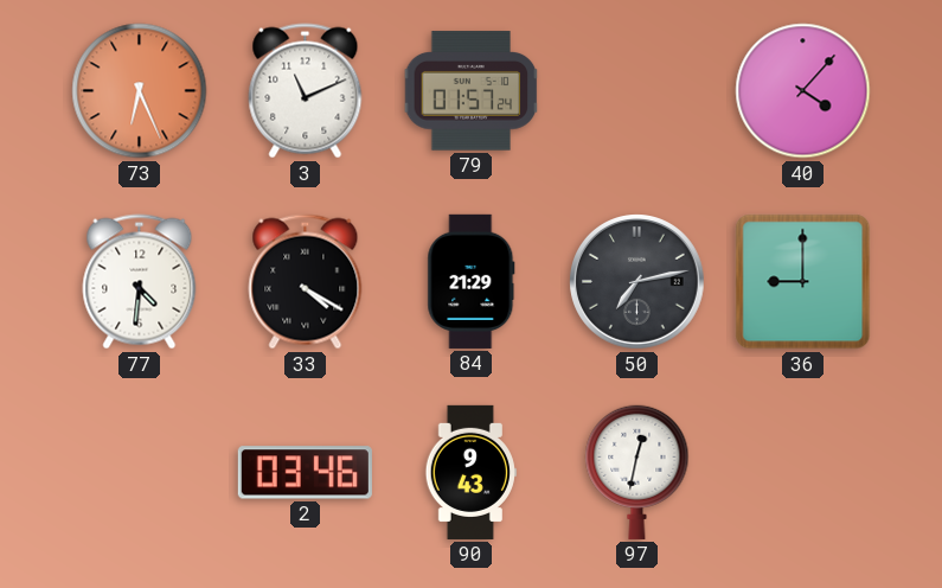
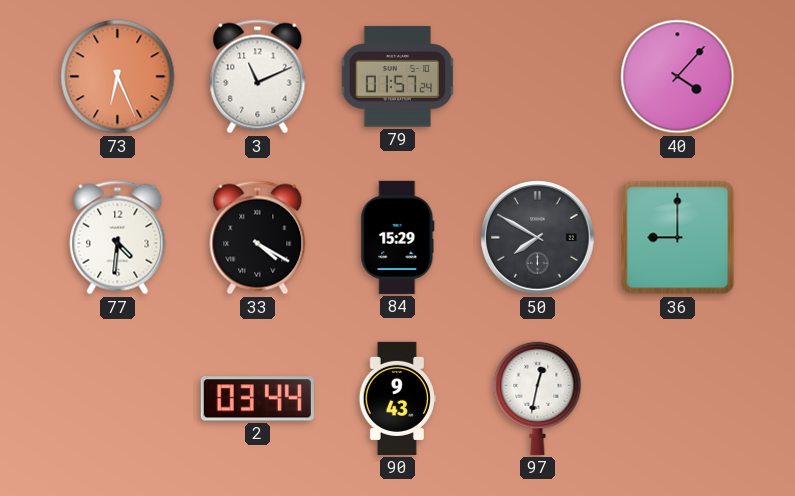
84: 21:29 -> 15:29
50: 7:13 -> 7:50
2: 03:46 -> 03:44
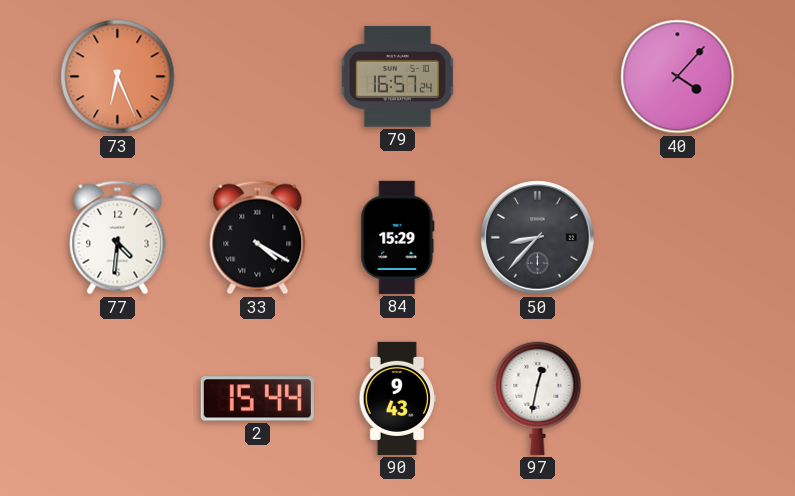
3: 11:11 -> none
79: 01:57 -> 16:57
50: 7:50 -> 8:37
36: 9:00 -> none
2: 03:44 -> 15:44
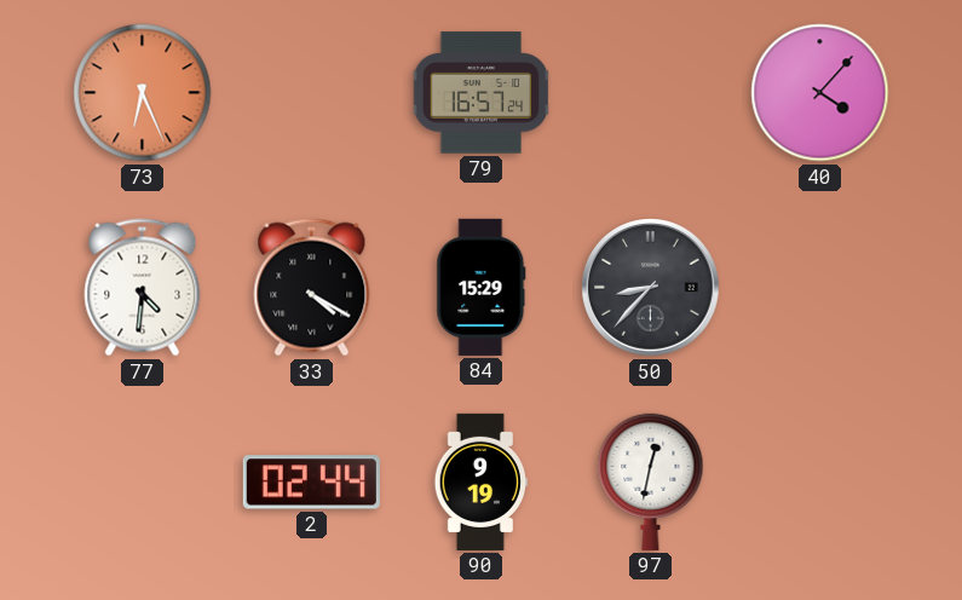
2: 15:44 -> 02:44
90: 9:43 -> 9:19
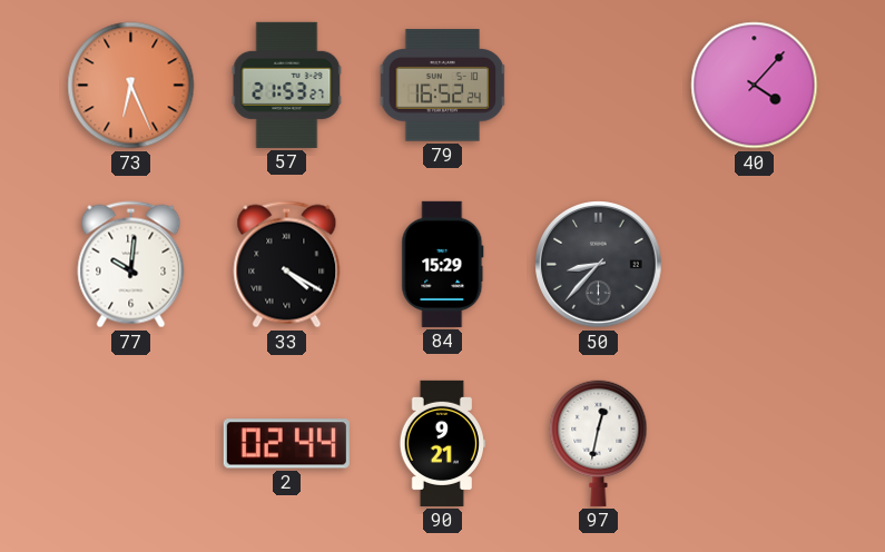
57: none -> 21:53
79: 16:57 -> 16:52
77: 4:31 -> 10:01
90: 9:19 -> 9:21
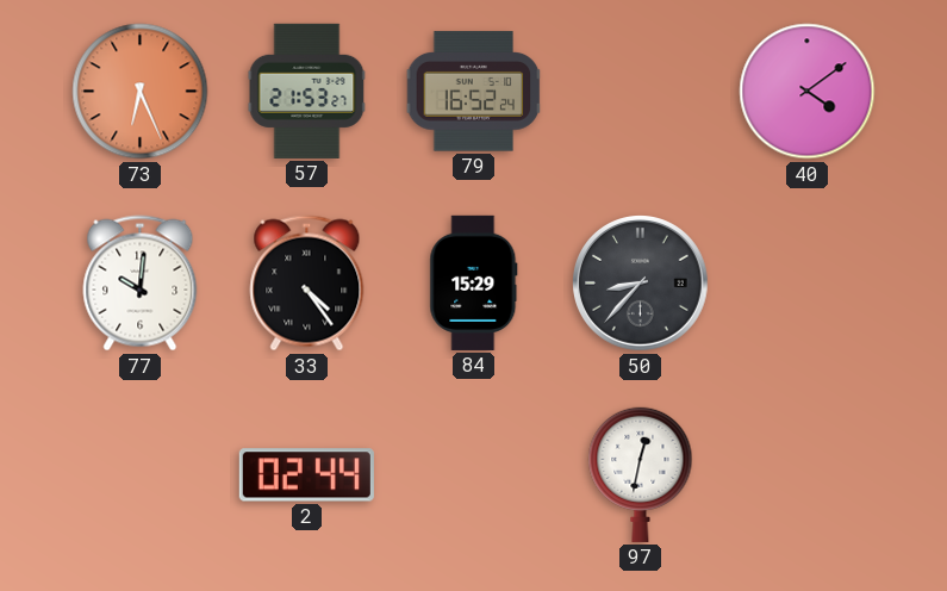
40: 4:07 -> 4:09
33: 4:20 -> 4:24
90: 9:21 -> none
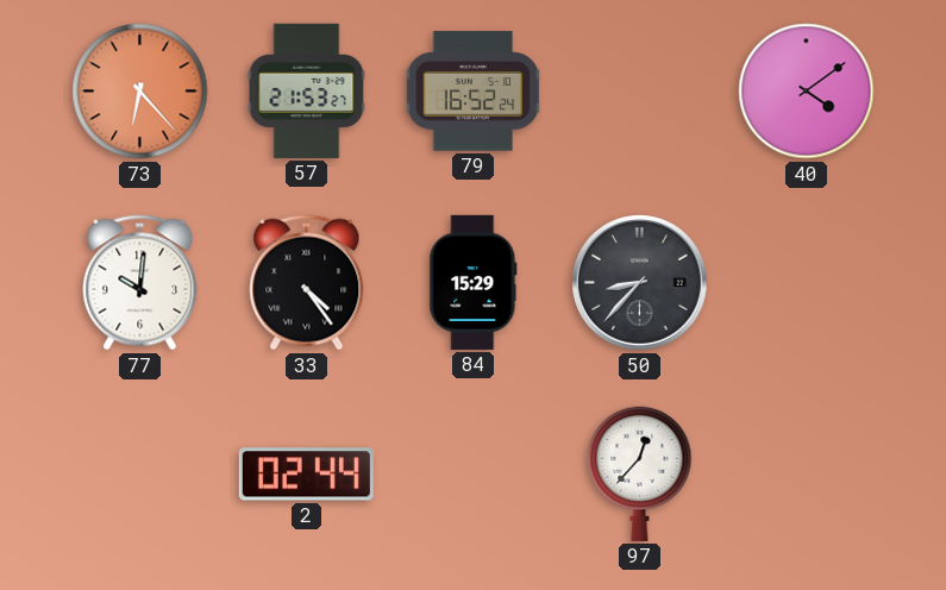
73: 6:26 -> 6:23
97: 12:32 -> 12:37
